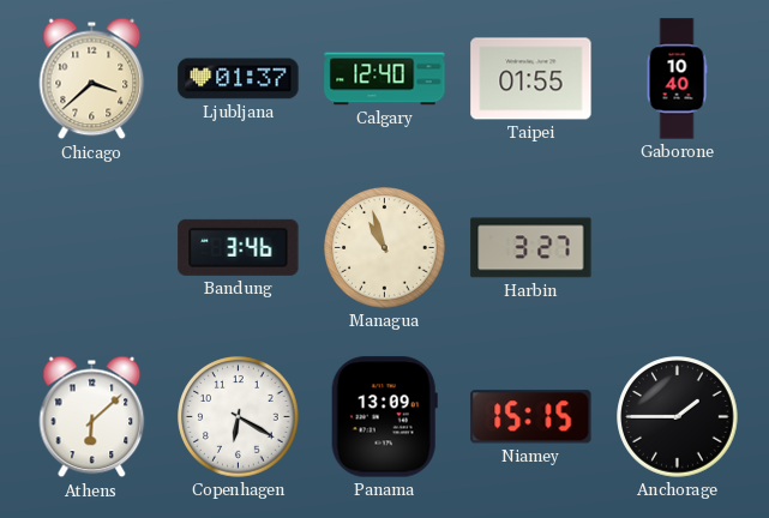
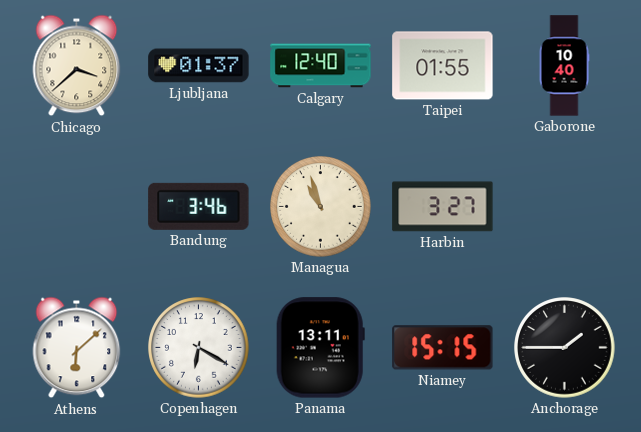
Panama: 13:09 -> 13:11
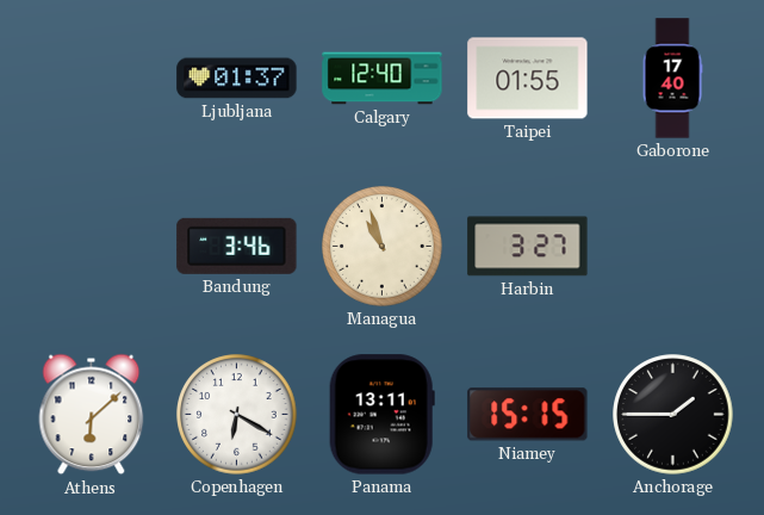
Chicago: 3:38 -> none
Gaborone: 10:40 -> 17:40
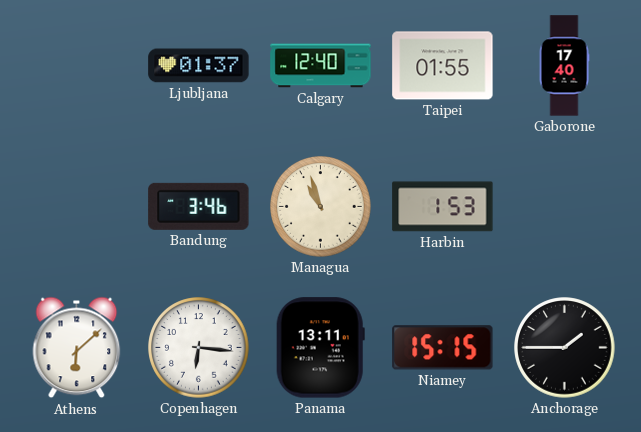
Harbin: 3:27 -> 1:53
Copenhagen: 6:20 -> 6:16
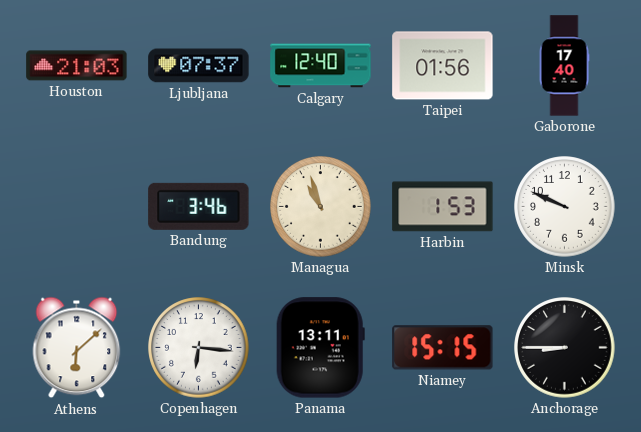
Houston: none -> 21:03
Ljubljana: 01:37 -> 07:37
Taipei: 01:55 -> 01:56
Minsk: none -> 9:49
Anchorage: 1:45 -> 8:45
